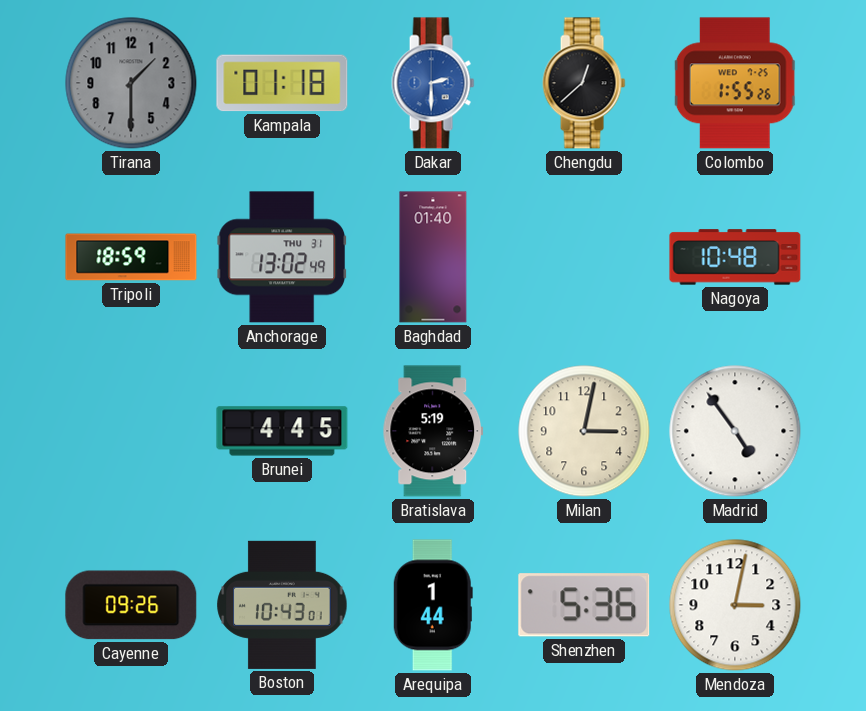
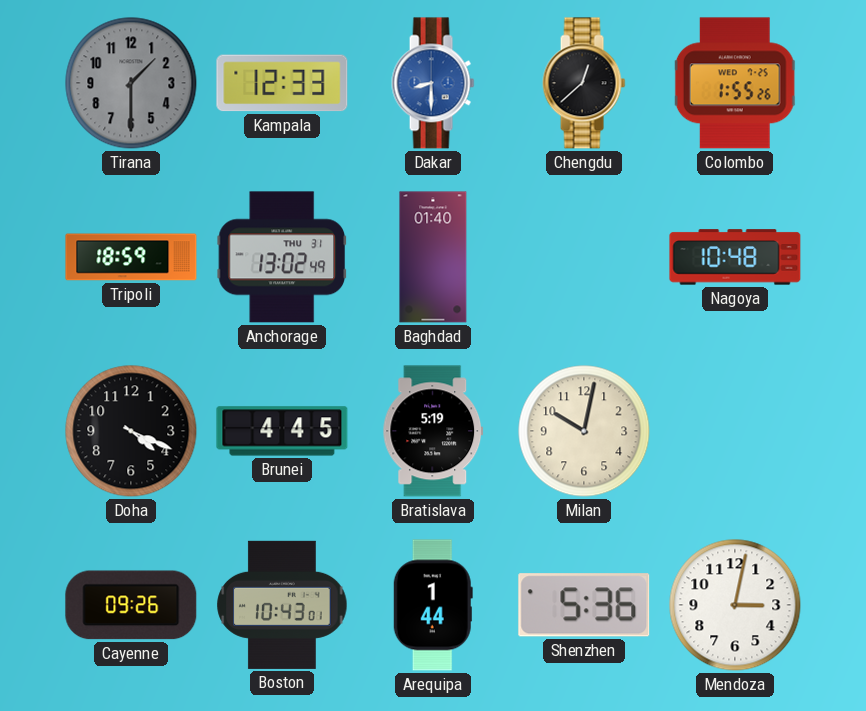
Kampala: 01:18 -> 12:33
Dakar: 2:30 -> 8:30
Doha: none -> 4:19
Milan: 3:02 -> 10:02
Madrid: 4:54 -> none
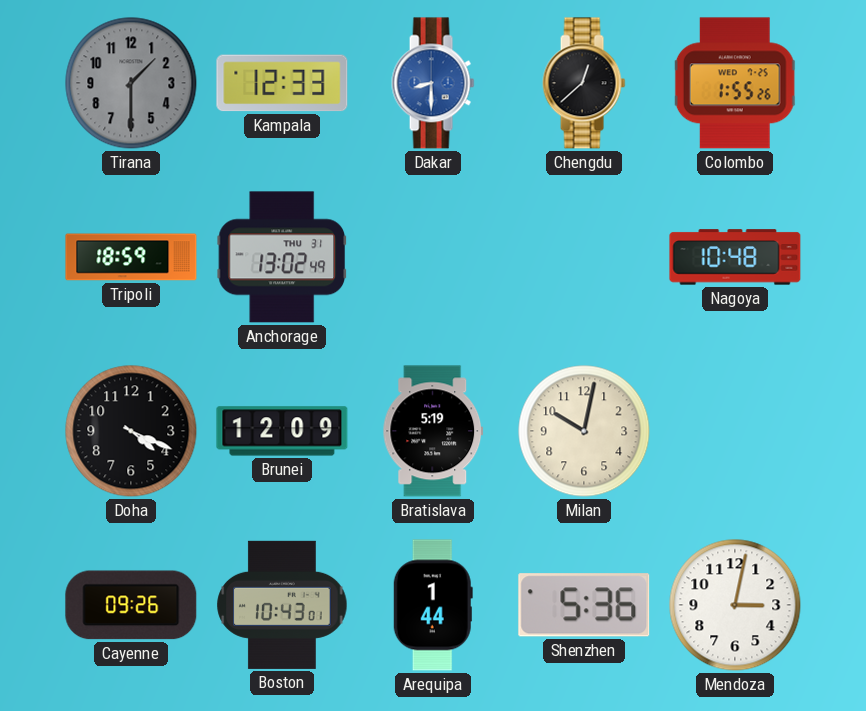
Baghdad: 01:40 -> none
Brunei: 4:45 -> 12:09
